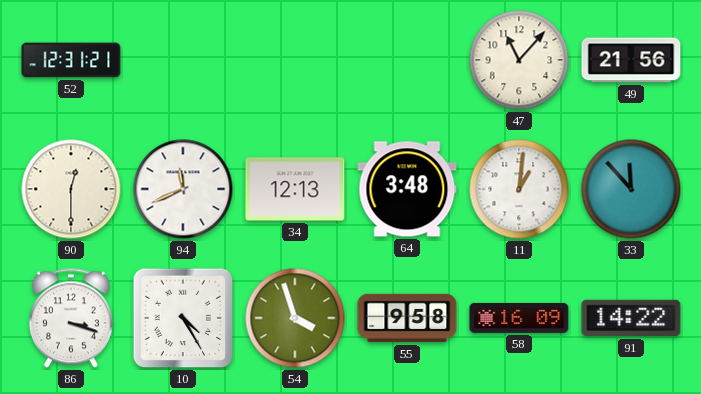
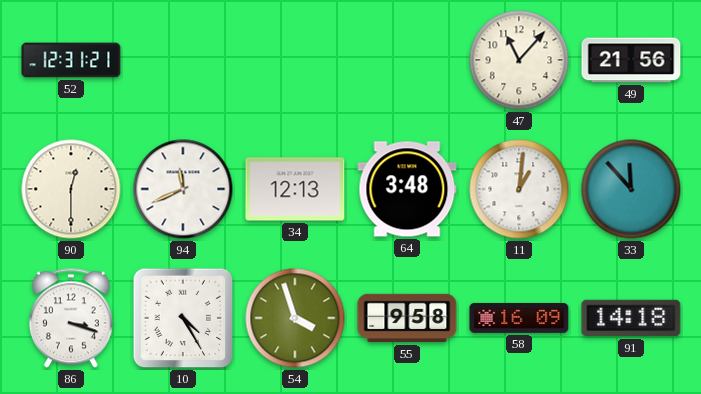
91: 14:22 -> 14:18
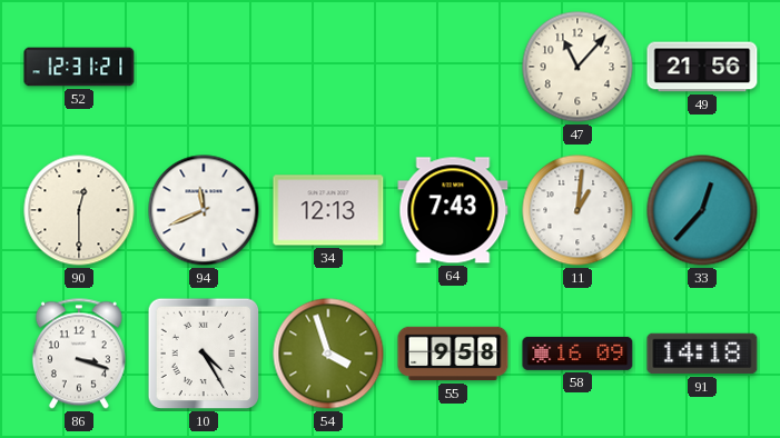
64: 3:48 -> 7:43
33: 11:53 -> 12:37
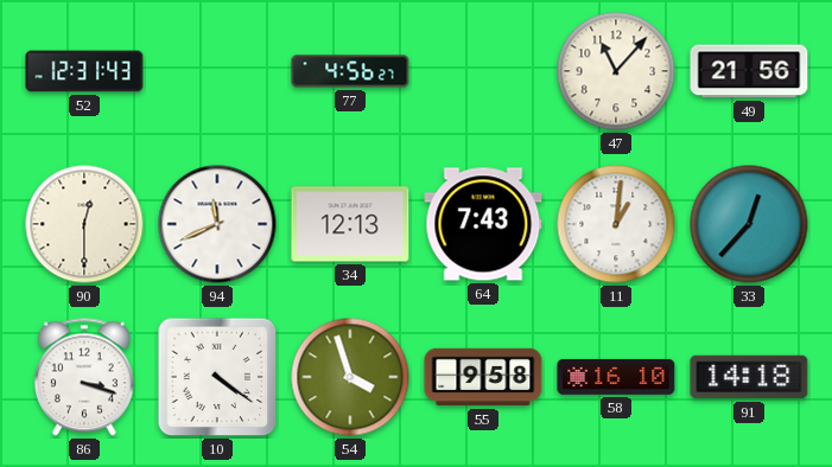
52: 12:31:21 -> 12:31:43
77: none -> 4:56
10: 4:25 -> 4:21
58: 16:09 -> 16:10
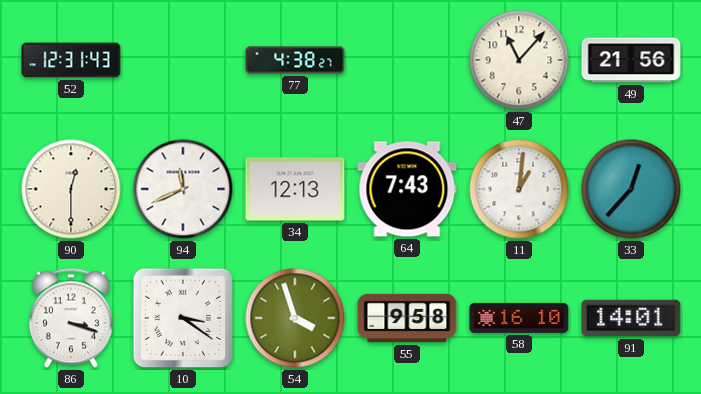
77: 4:56 -> 4:38
10: 4:21 -> 3:21
91: 14:18 -> 14:01
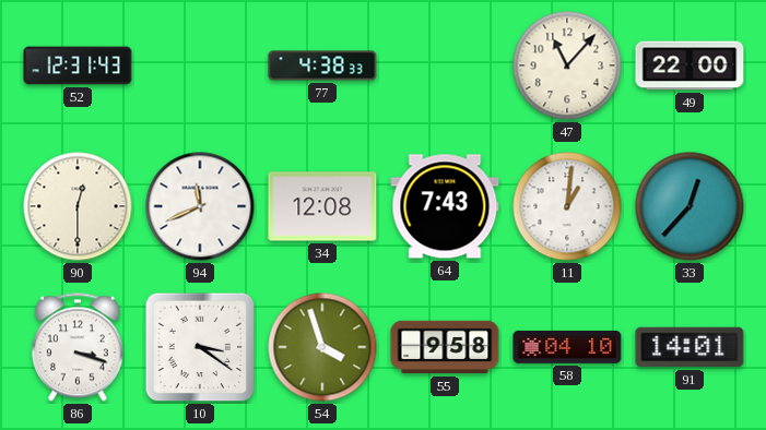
77: 4:38:27 -> 4:38:33
49: 21:56 -> 22:00
34: 12:13 -> 12:08
58: 16:10 -> 04:10
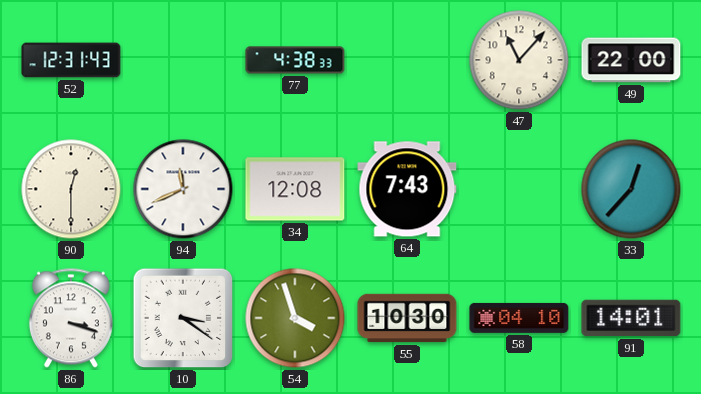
11: 1:01 -> none
55: 9:58 -> 10:30
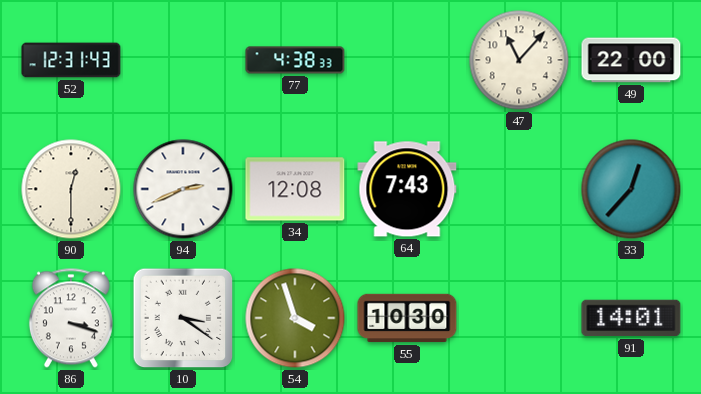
94: 11:41 -> 2:41
58: 04:10 -> none
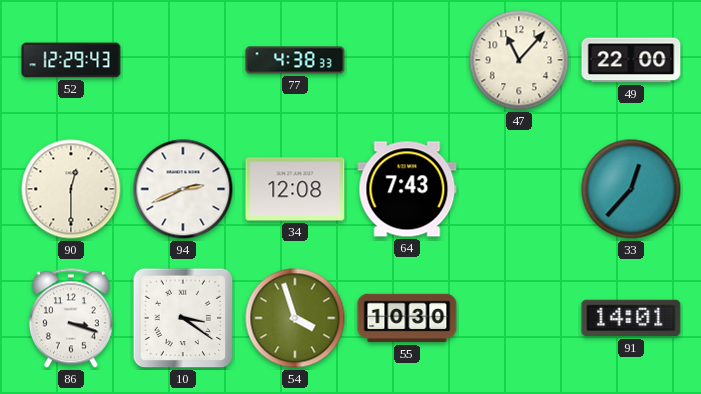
52: 12:31 -> 12:29
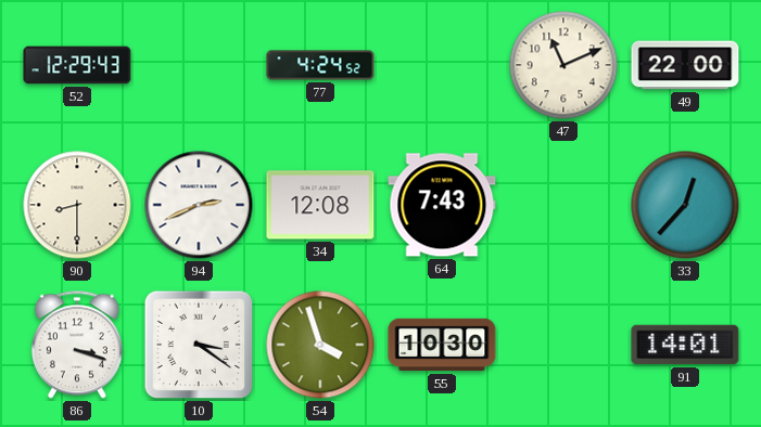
77: 4:38 -> 4:24
47: 11:07 -> 11:11
90: 12:30 -> 8:30
